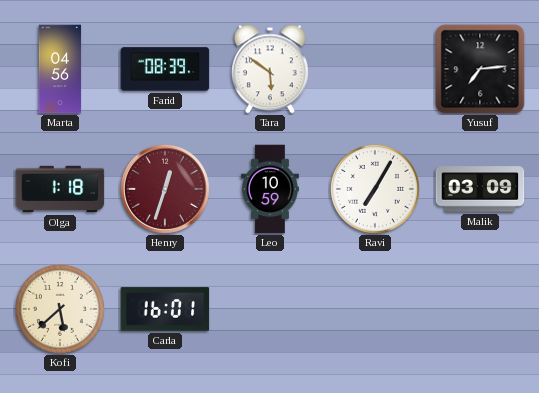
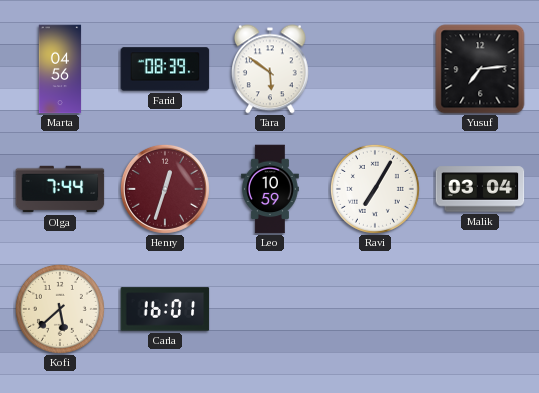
Olga: 1:18 -> 7:44
Malik: 03:09 -> 03:04
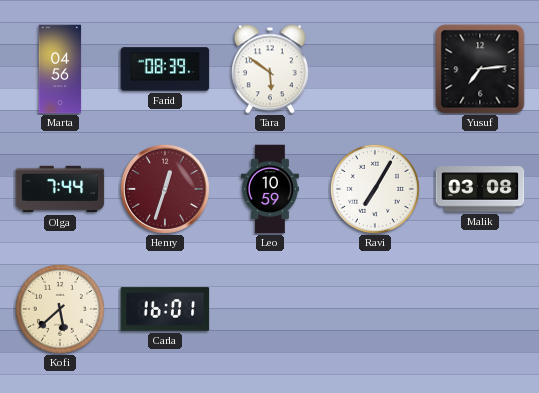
Malik: 03:04 -> 03:08
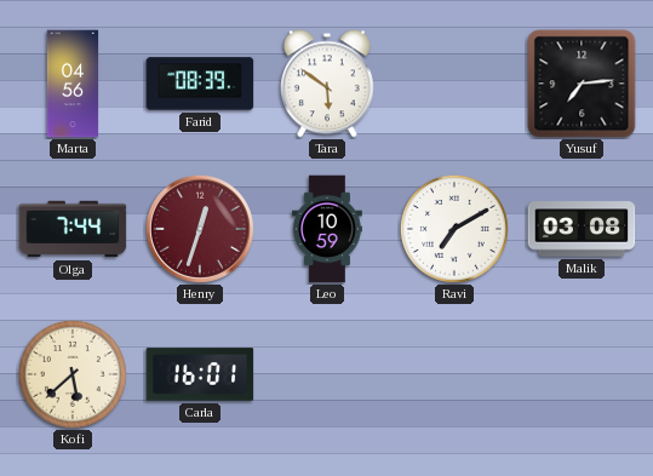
Ravi: 7:05 -> 7:10
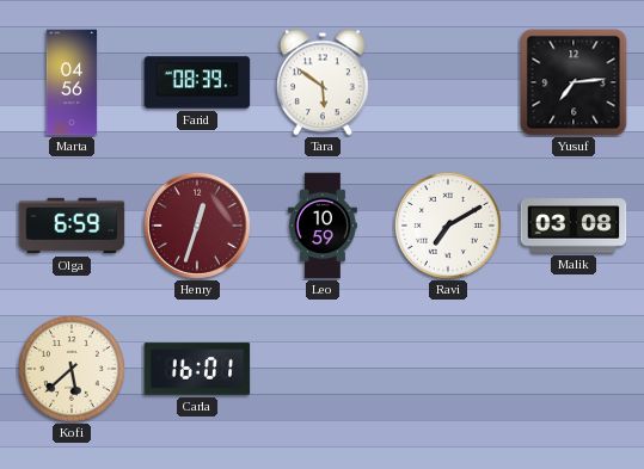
Olga: 7:44 -> 6:59
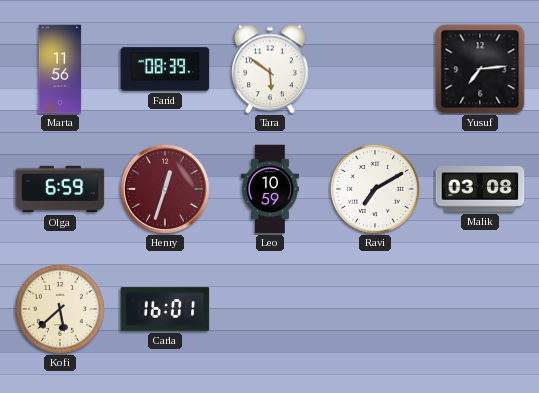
Marta: 04:56 -> 11:56
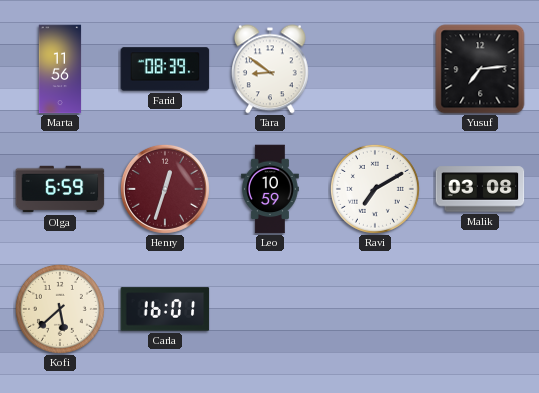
Tara: 5:51 -> 8:51
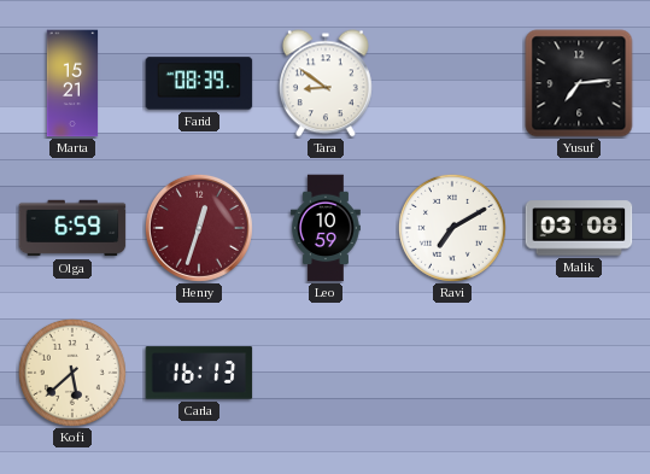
Marta: 11:56 -> 15:21
Carla: 16:01 -> 16:13
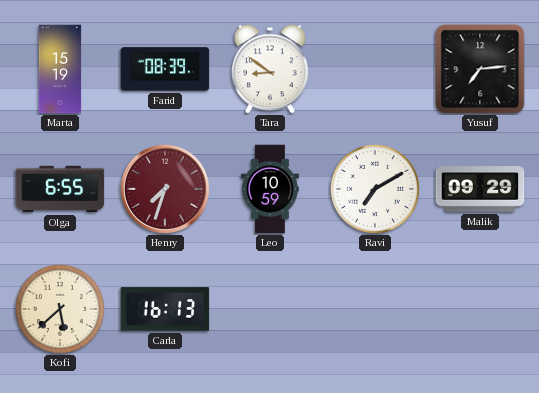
Marta: 15:21 -> 15:19
Olga: 6:59 -> 6:55
Henry: 12:33 -> 7:33
Malik: 03:08 -> 09:29
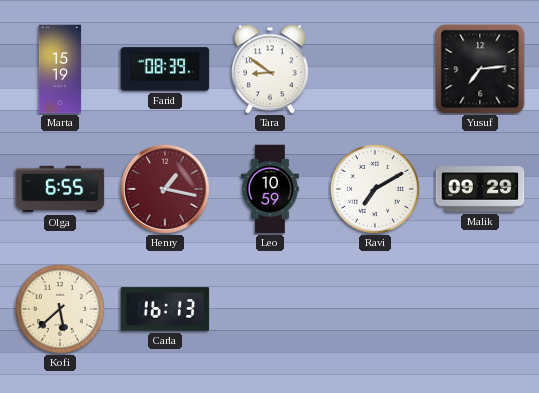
Henry: 7:33 -> 1:17
